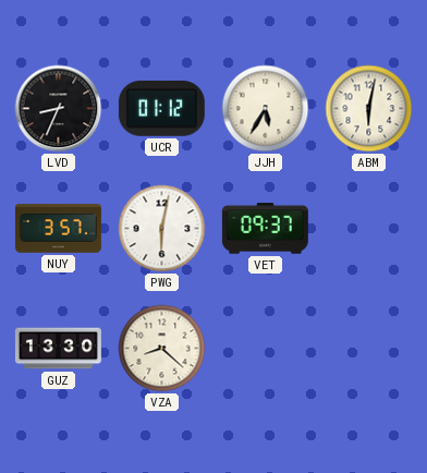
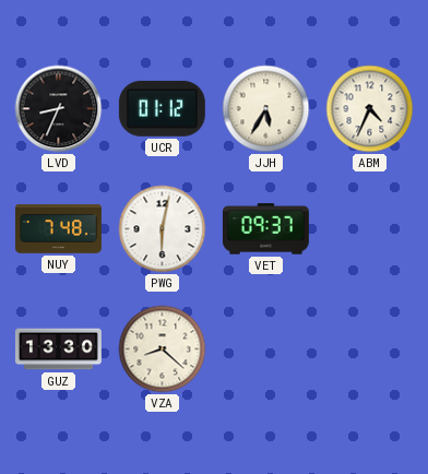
ABM: 6:02 -> 4:34
NUY: 3:57 -> 7:48
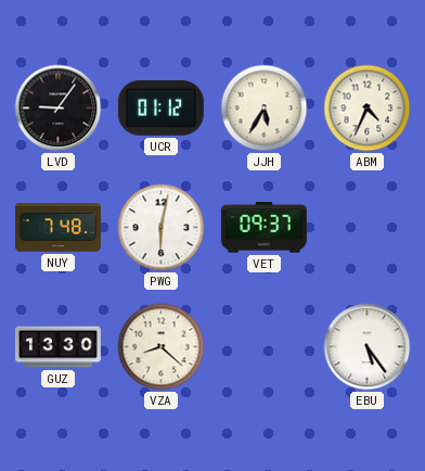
LVD: 8:34 -> 9:06
EBU: none -> 5:24
